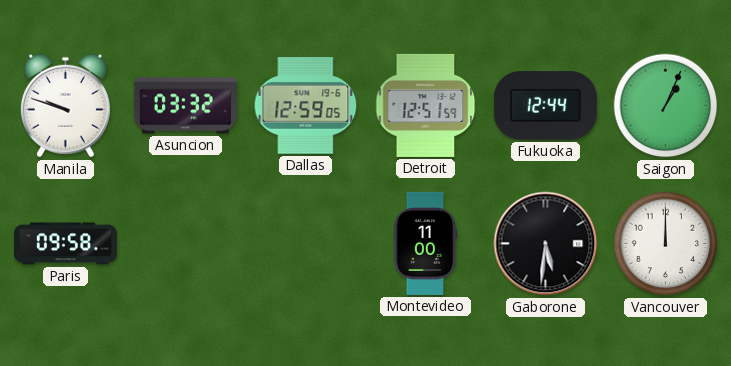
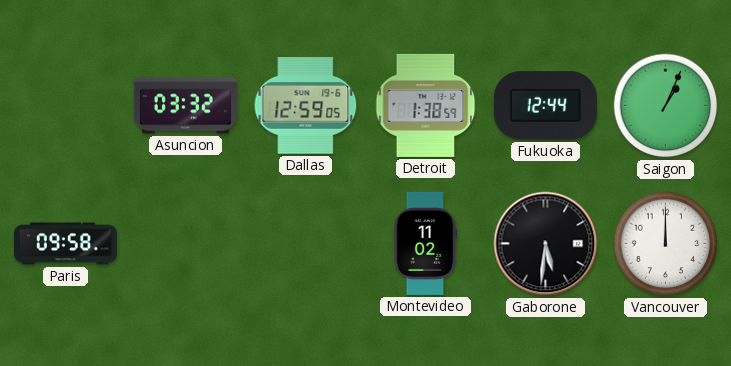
Manila: 9:48 -> none
Detroit: 12:51 -> 1:38
Montevideo: 11:00 -> 11:02
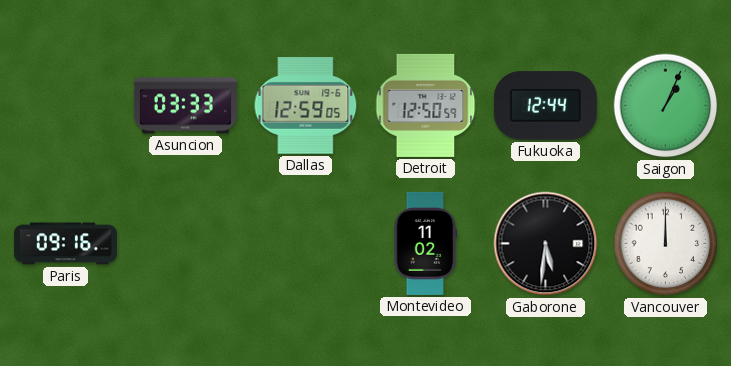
Asuncion: 03:32 -> 03:33
Detroit: 1:38 -> 12:50
Paris: 09:58 -> 09:16
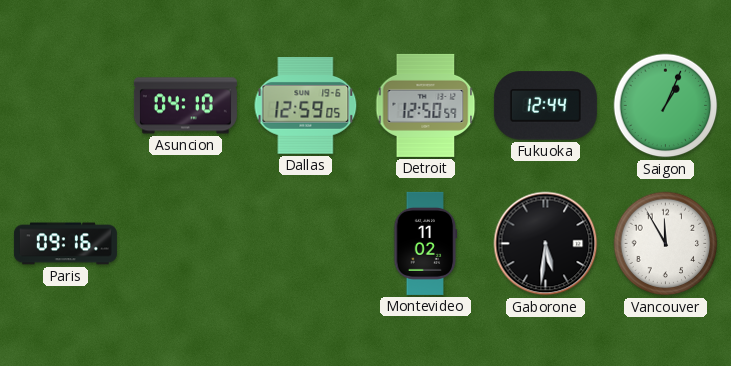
Asuncion: 03:33 -> 04:10
Vancouver: 12:00 -> 11:55
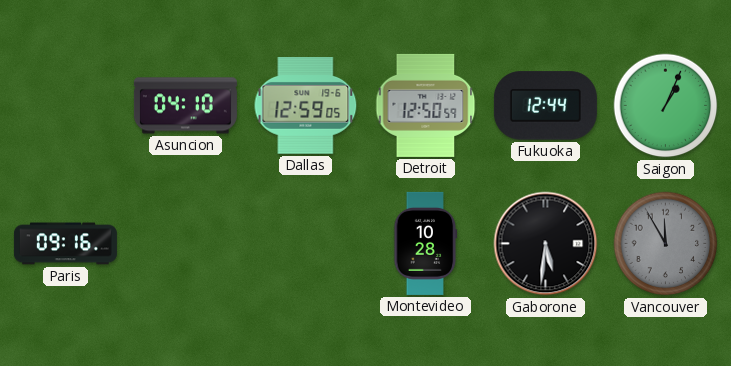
Montevideo: 11:02 -> 10:28
Vancouver dial: white -> grey
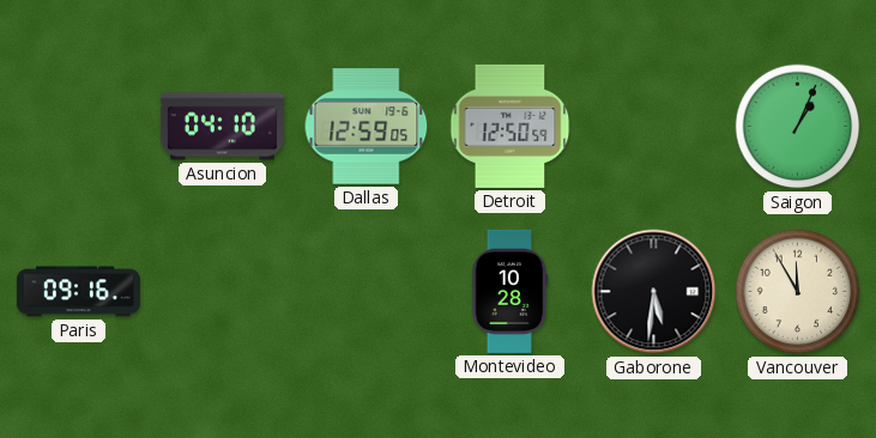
Fukuoka: 12:44 -> none
Vancouver dial: grey -> cream
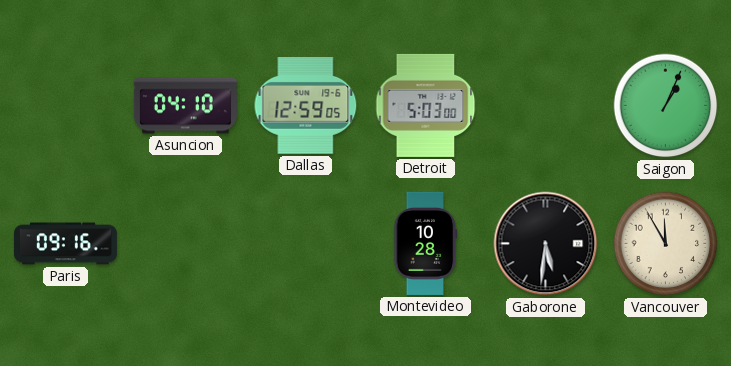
Detroit: 12:50 -> 5:03
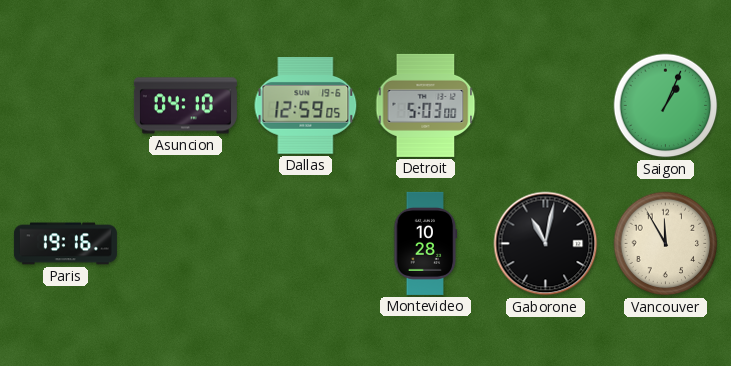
Paris: 09:16 -> 19:16
Gaborone: 5:31 -> 11:02
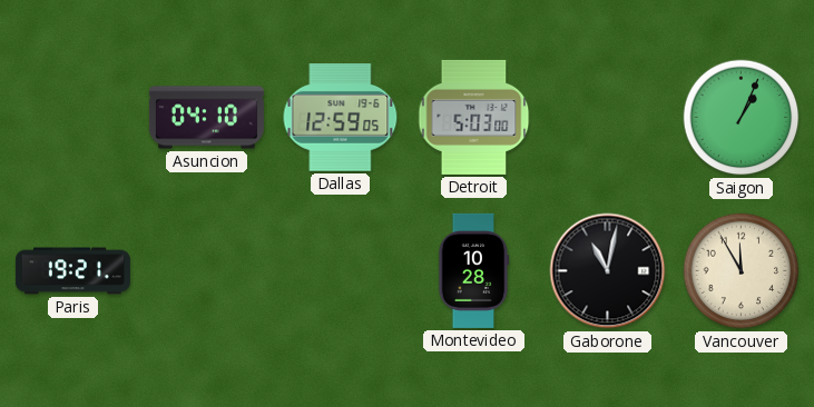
Paris: 19:16 -> 19:21
